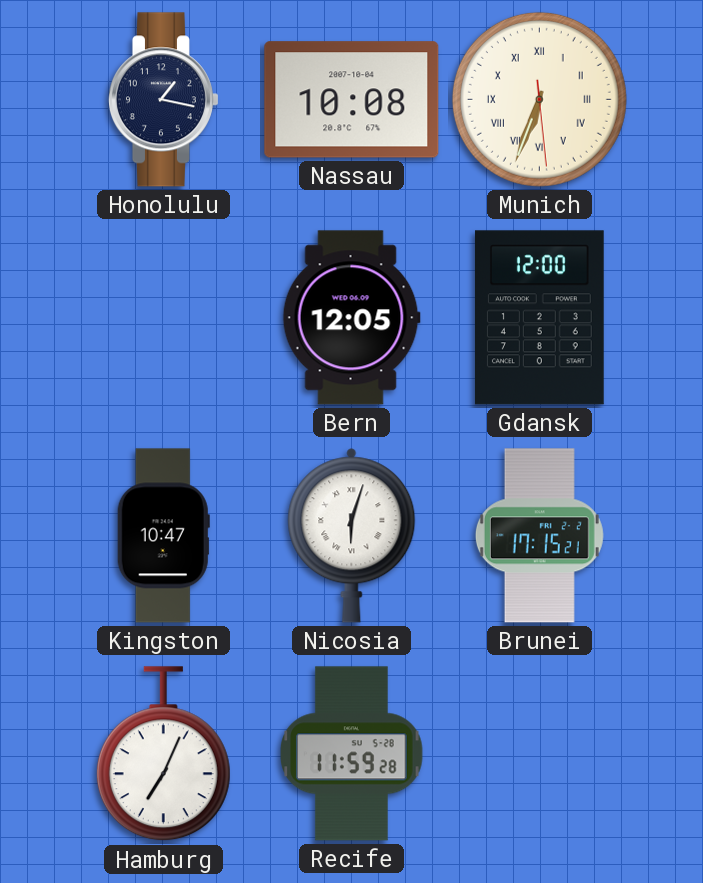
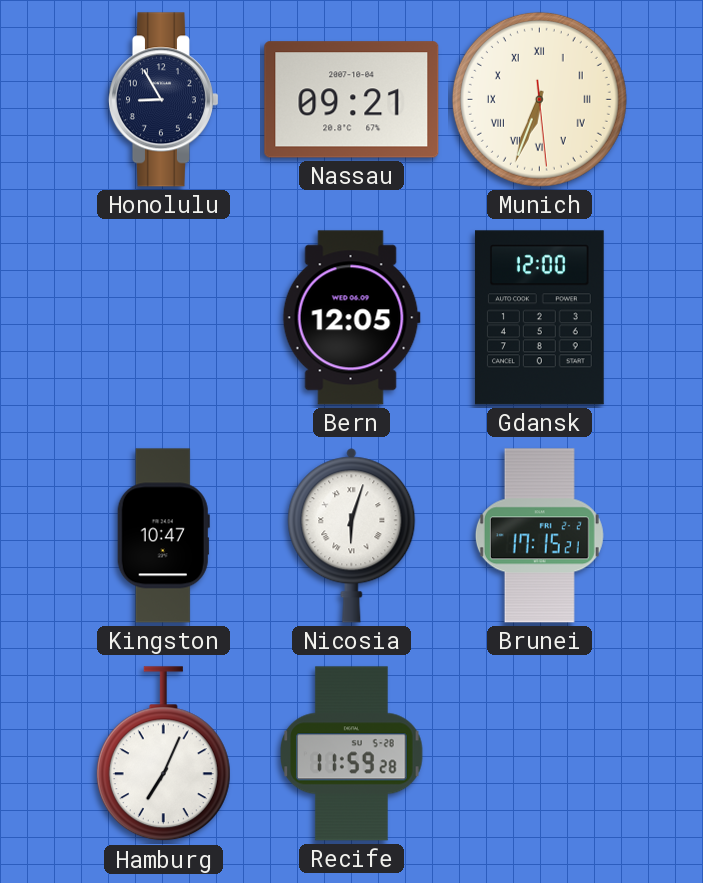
Honolulu: 1:17 -> 8:55
Nassau: 10:08 -> 09:21
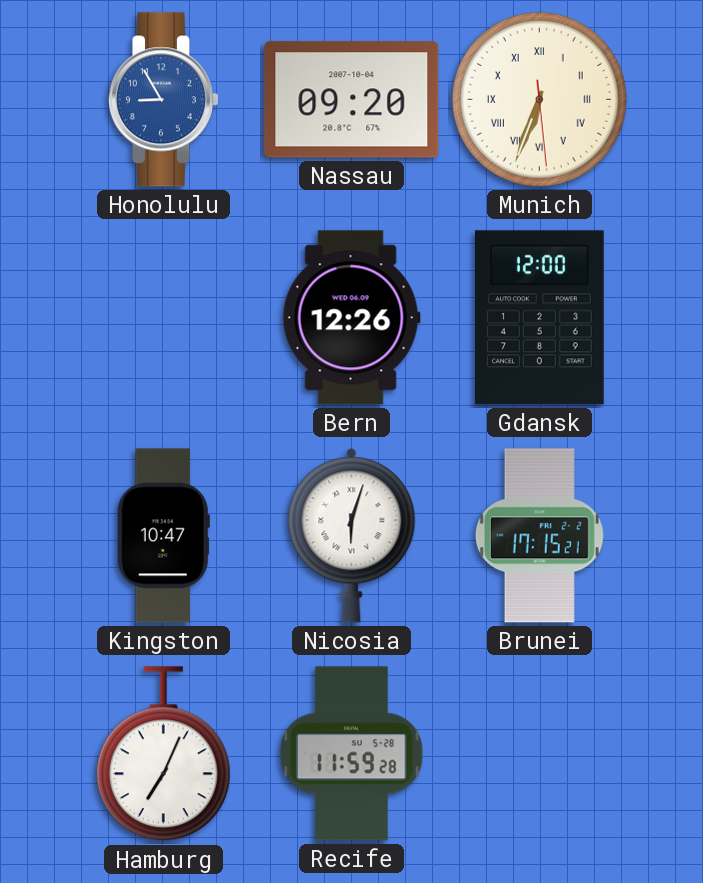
Honolulu dial: navy -> blue
Nassau: 09:21 -> 09:20
Bern: 12:05 -> 12:26
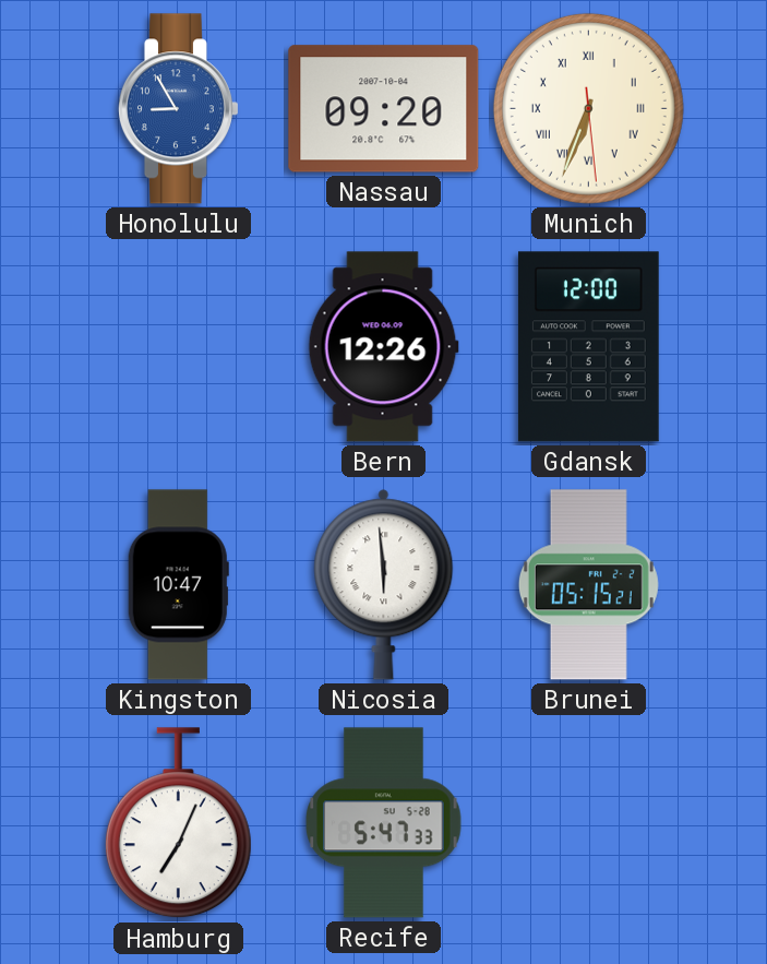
Nicosia: 6:03 -> 5:59
Brunei: 17:15 -> 05:15
Recife: 11:59 -> 5:47
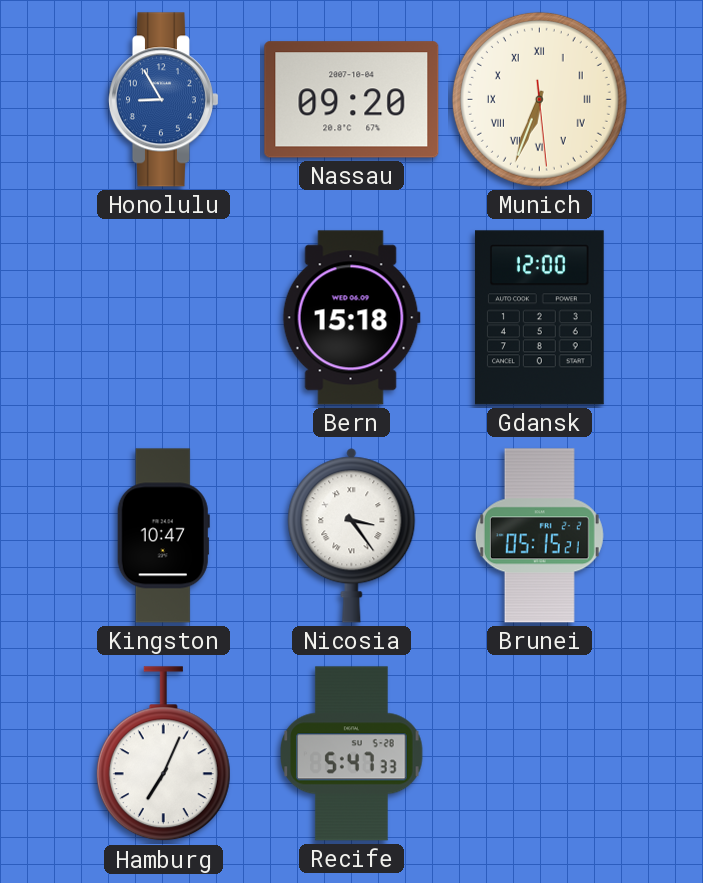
Bern: 12:26 -> 15:18
Nicosia: 5:59 -> 3:24
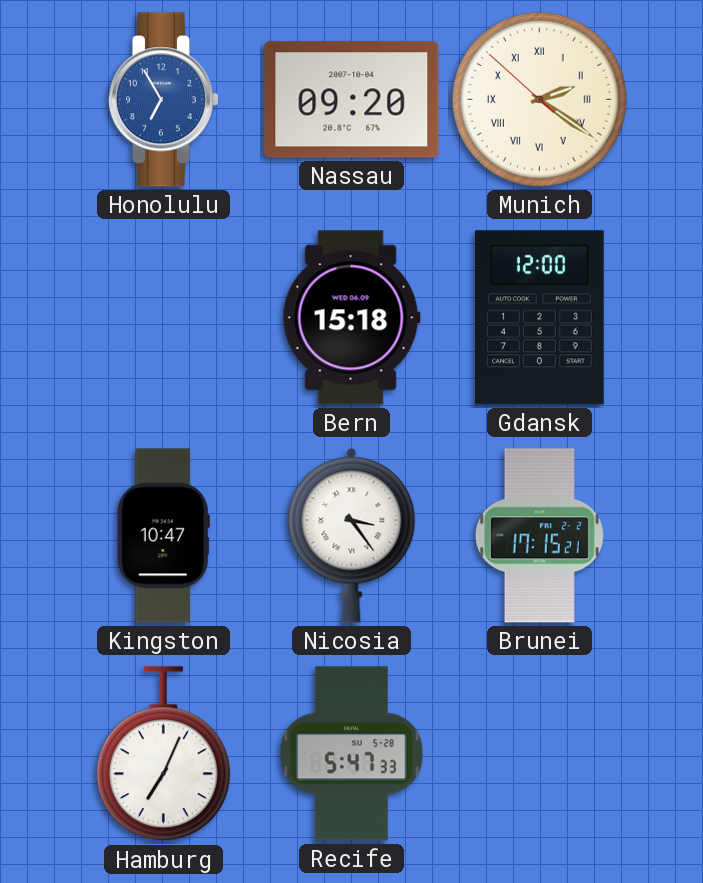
Honolulu: 8:55 -> 6:55
Munich: 6:33 -> 2:20
Brunei: 05:15 -> 17:15
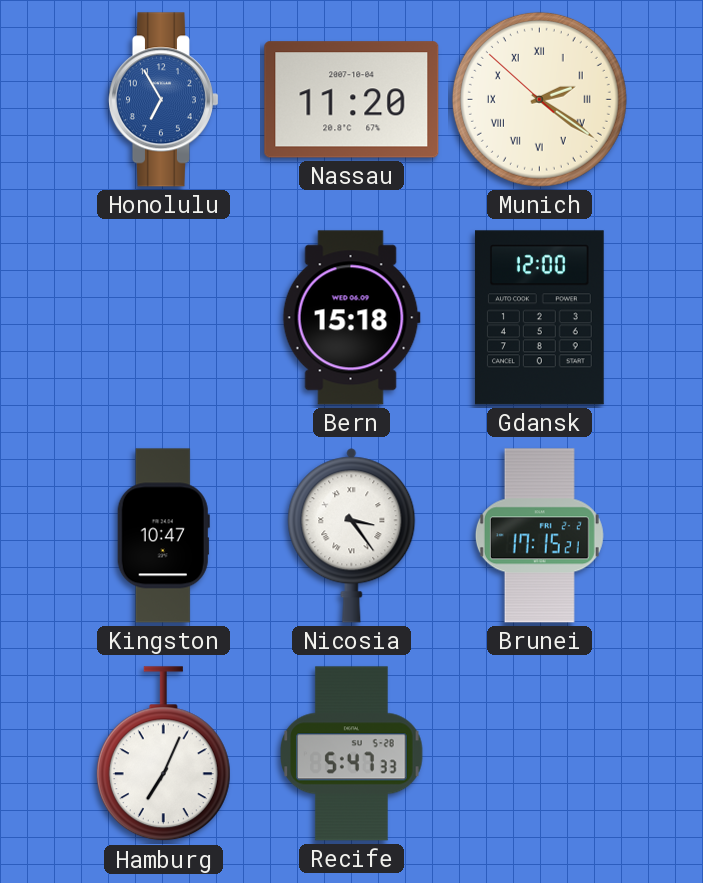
Nassau: 09:20 -> 11:20
